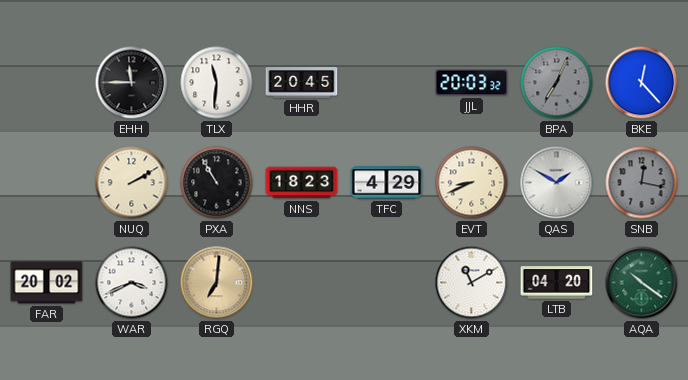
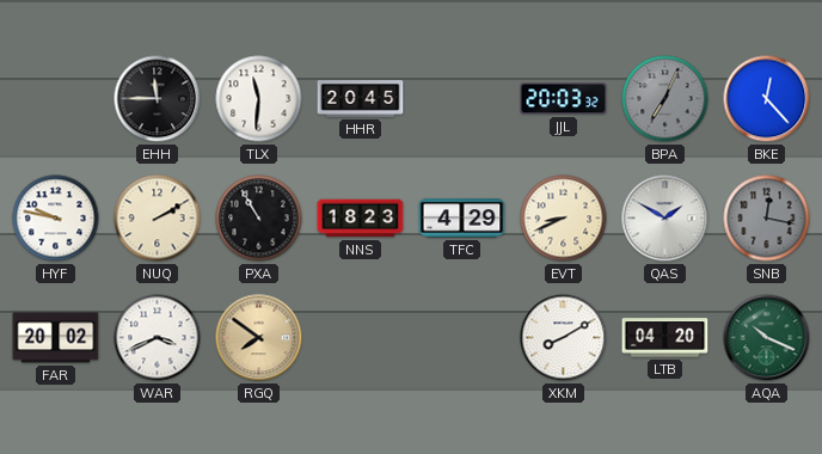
HYF: none -> 9:47
RGQ: 7:01 -> 7:51
XKM: 11:10 -> 8:10
AQA: 10:21 -> 10:19
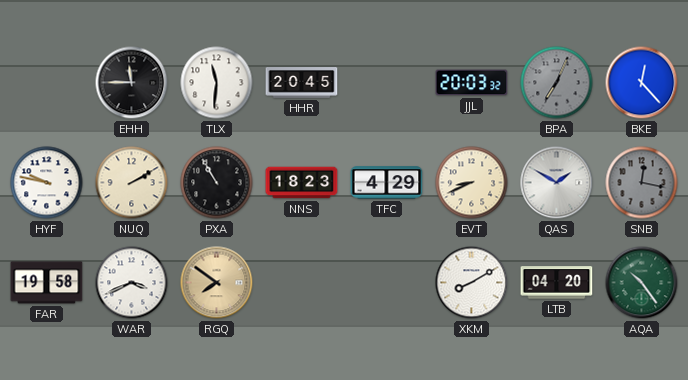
FAR: 20:02 -> 19:58
AQA: 10:19 -> 10:24
